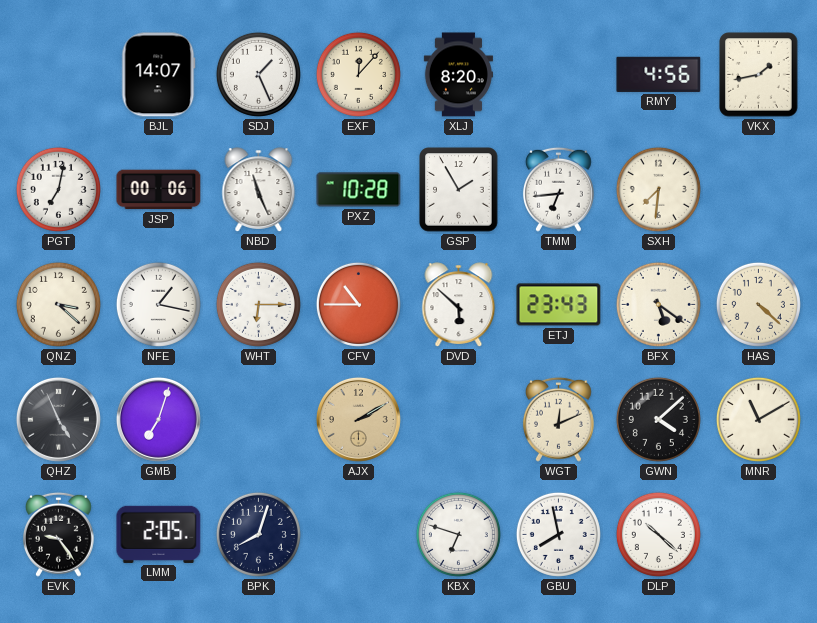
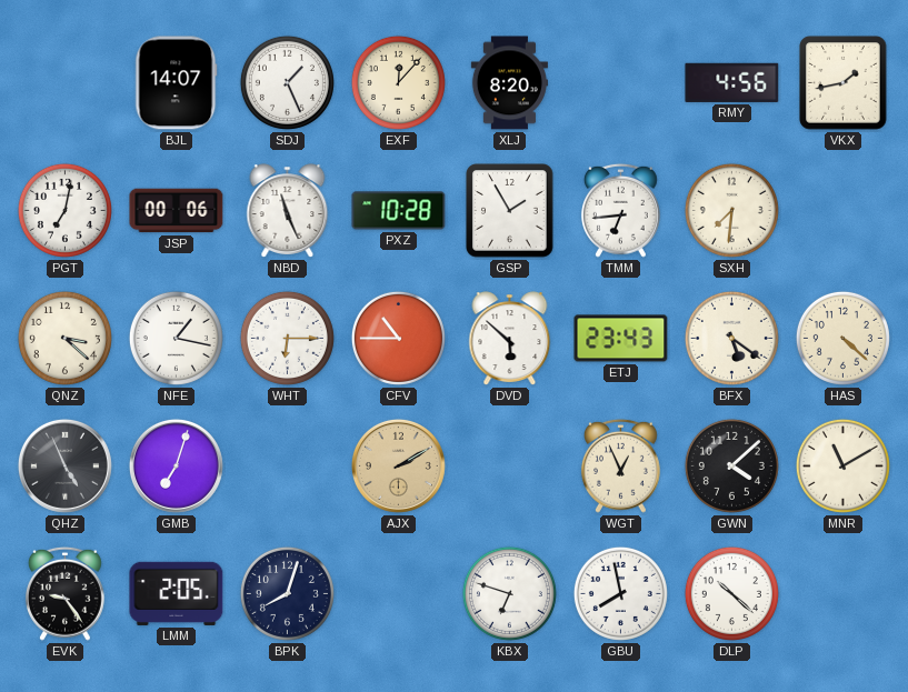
WGT: 12:11 -> 12:56
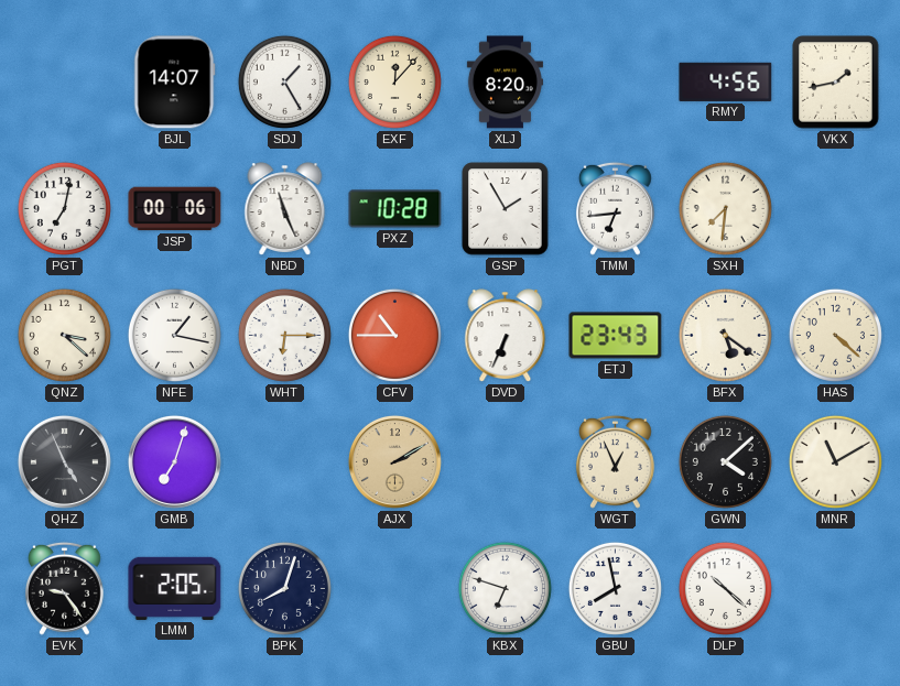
SDJ: 1:26 -> 1:25
DVD: 5:52 -> 6:34
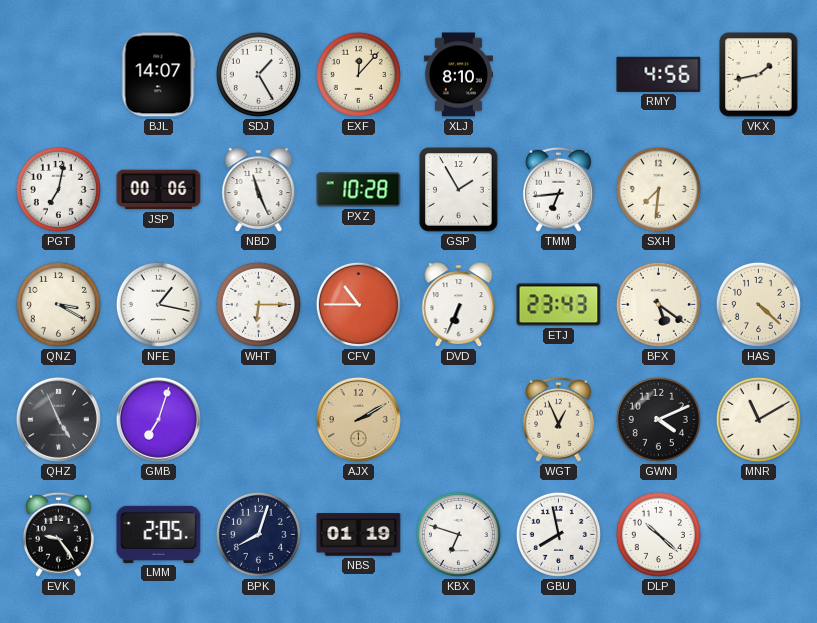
XLJ: 8:20 -> 8:10
QNZ: 3:22 -> 3:20
GWN: 4:08 -> 4:11
NBS: none -> 01:19
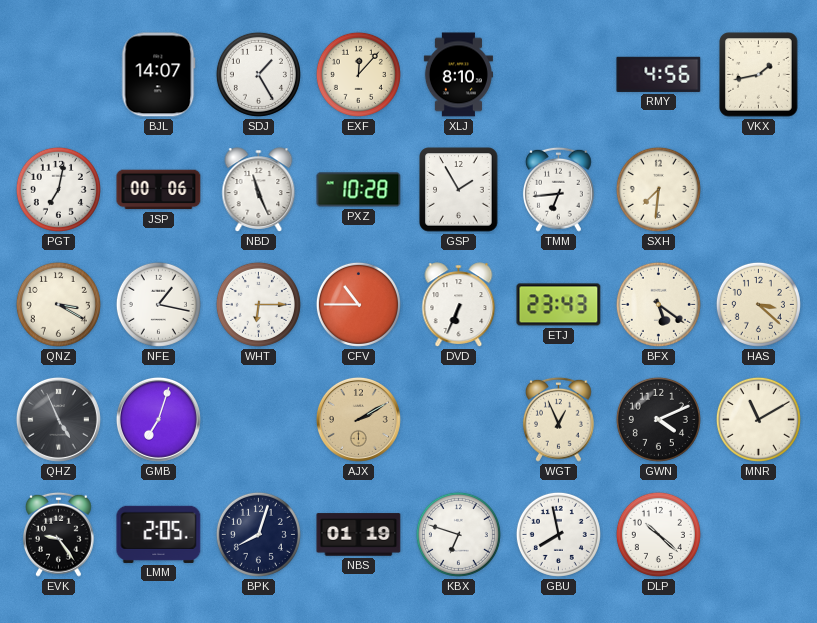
HAS: 4:22 -> 3:22
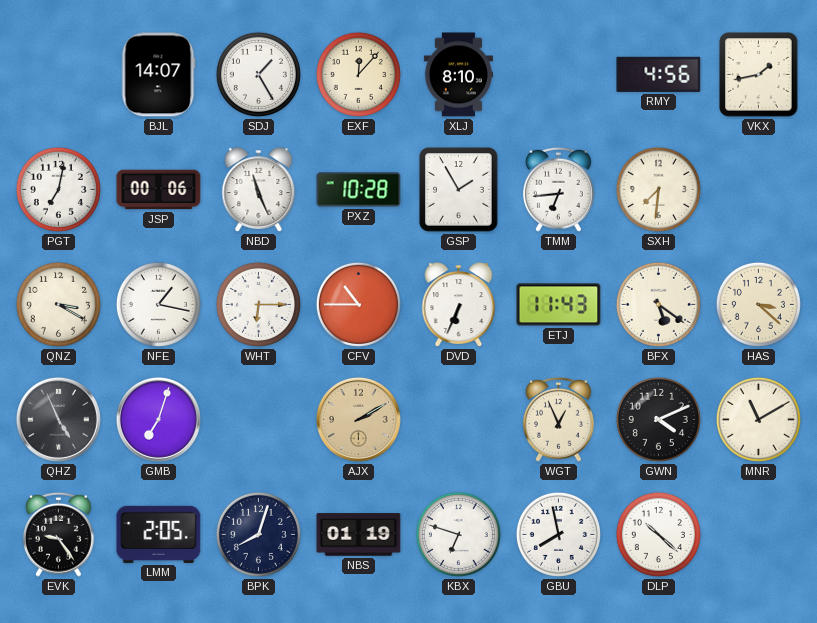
ETJ: 23:43 -> 11:43
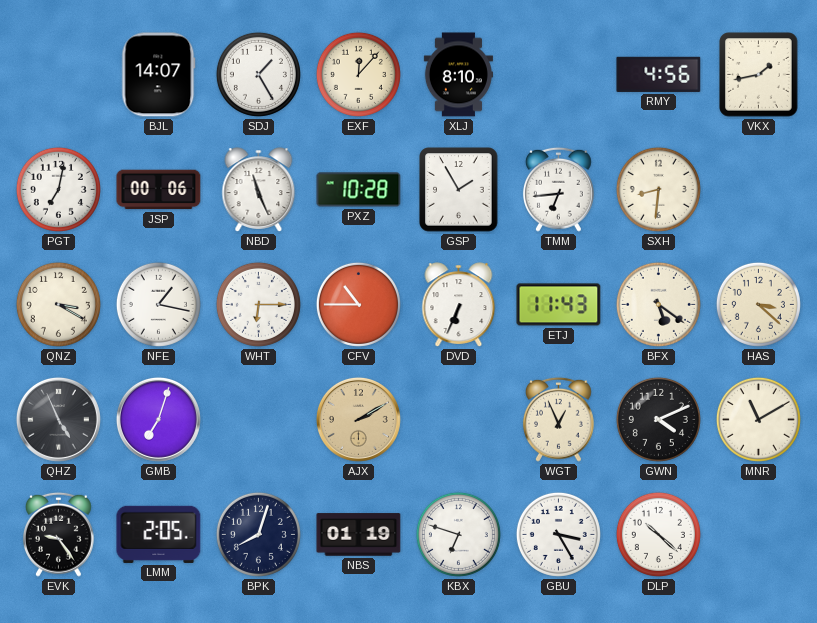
SXH: 7:31 -> 8:31
GBU: 7:58 -> 3:25
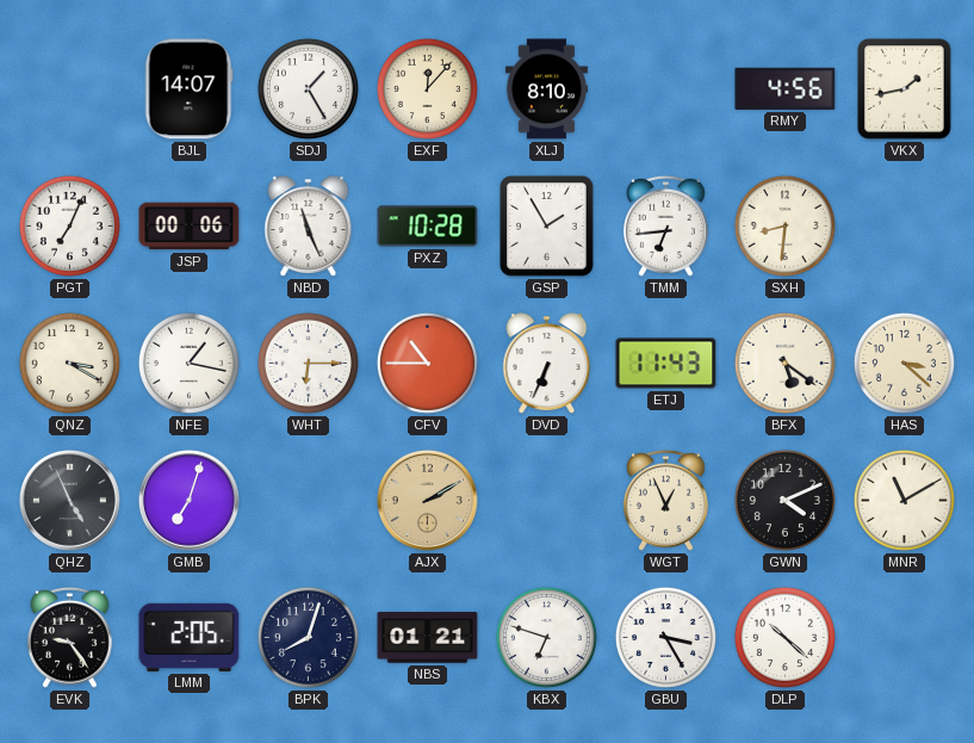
PGT: 7:02 -> 7:04
NBS: 01:19 -> 01:21
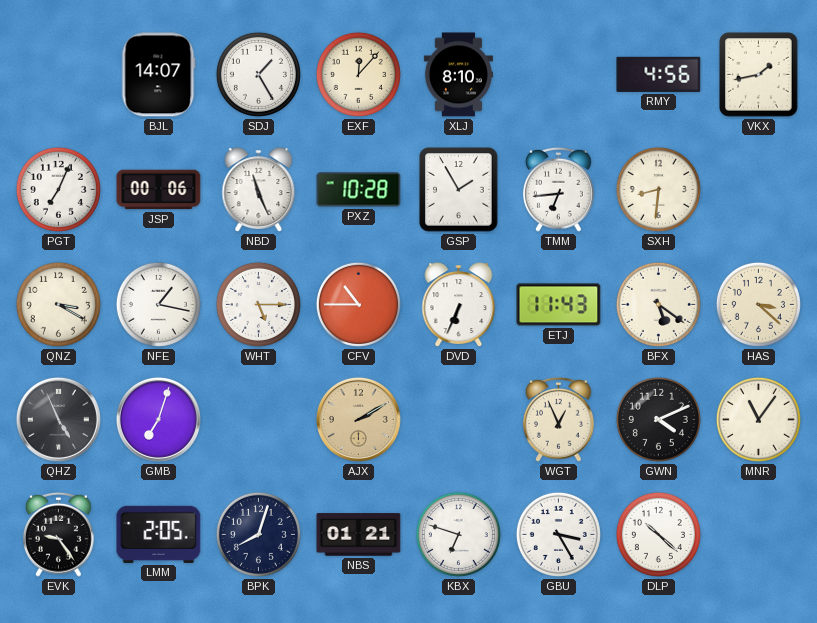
WHT: 6:15 -> 5:15
MNR: 11:10 -> 11:06
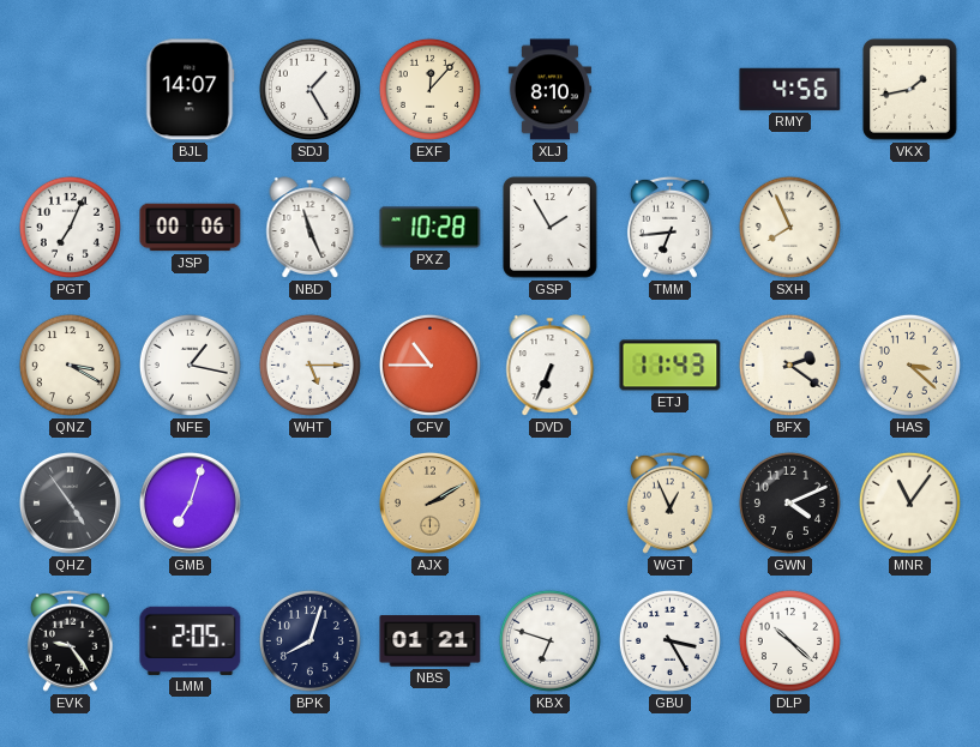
SXH: 8:31 -> 7:56
BFX: 5:21 -> 2:21
QHZ: 4:56 -> 4:54
